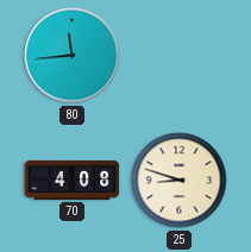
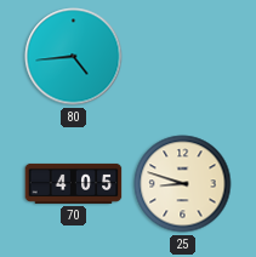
80: 11:44 -> 4:44
70: 4:08 -> 4:05
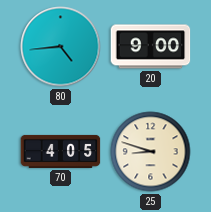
20: none -> 9:00
